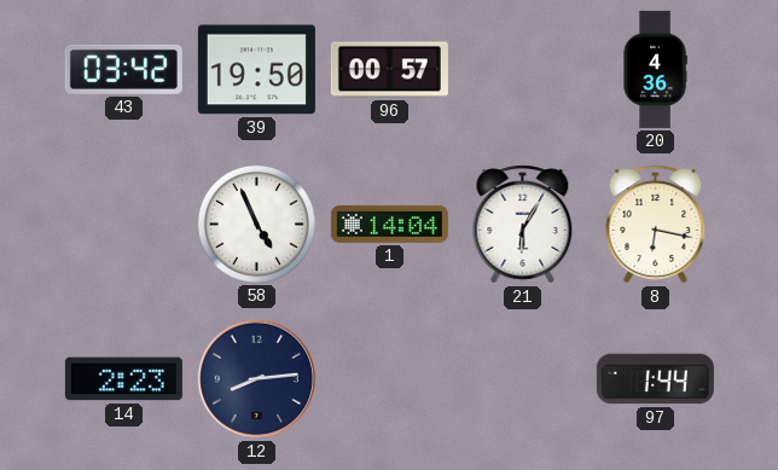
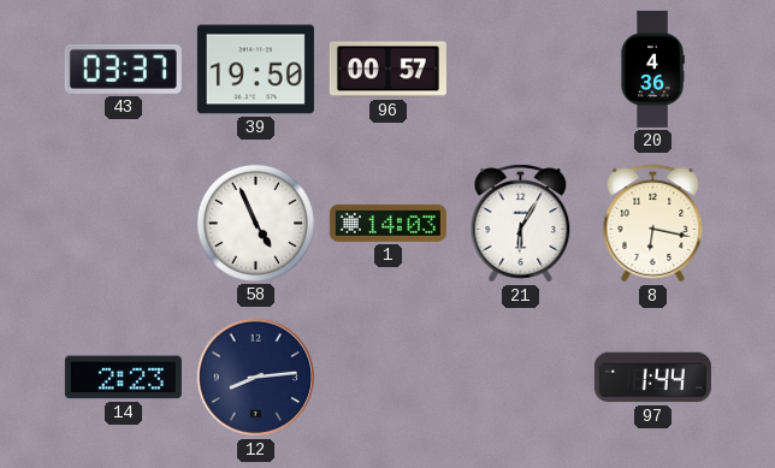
43: 03:42 -> 03:37
1: 14:04 -> 14:03
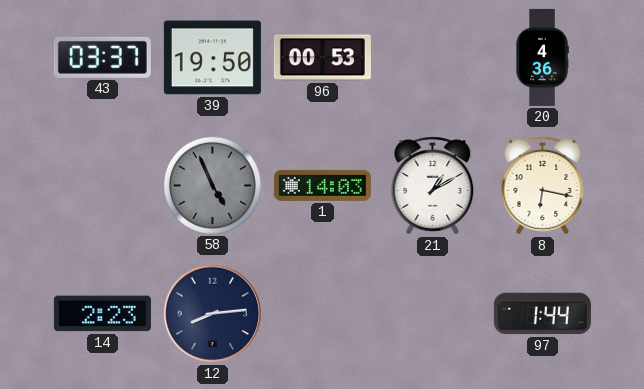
96: 00:57 -> 00:53
58 dial: white -> grey
21: 6:05 -> 1:10
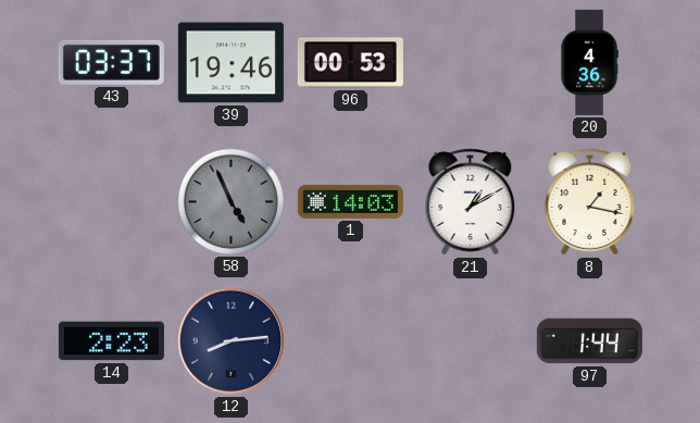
39: 19:50 -> 19:46
8: 6:17 -> 1:17
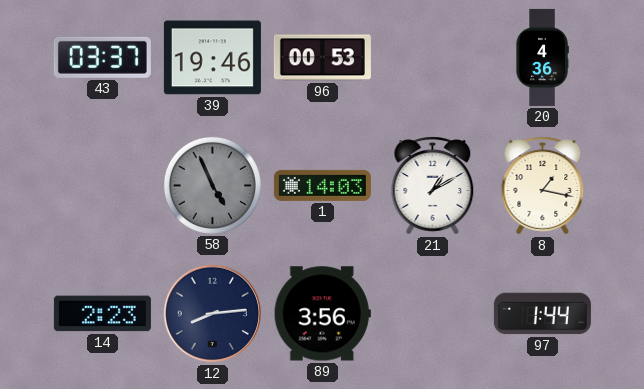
89: none -> 3:56
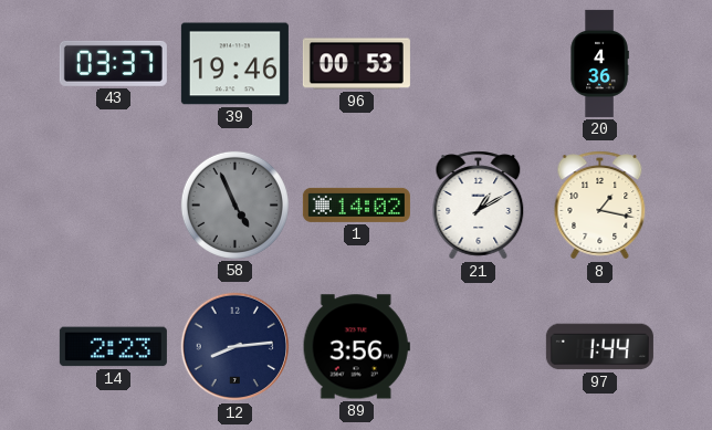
1: 14:03 -> 14:02
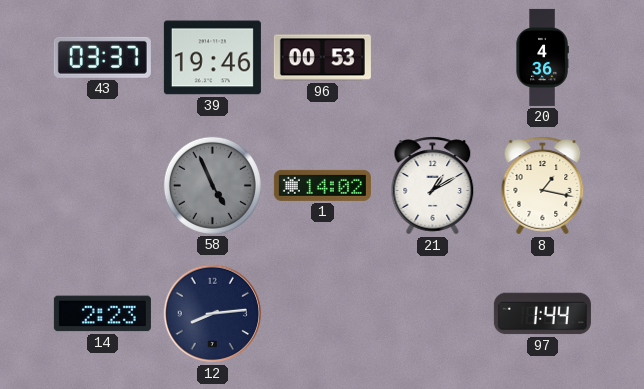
89: 3:56 -> none
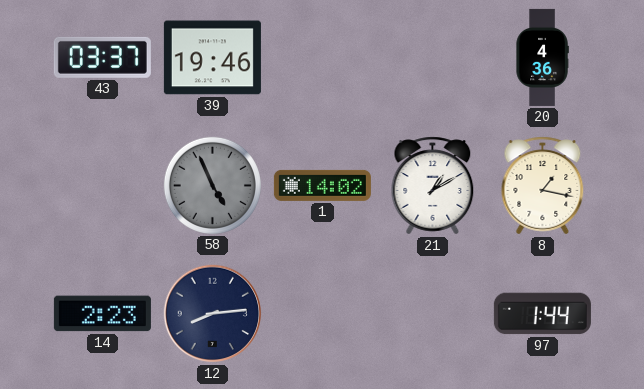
96: 00:53 -> none
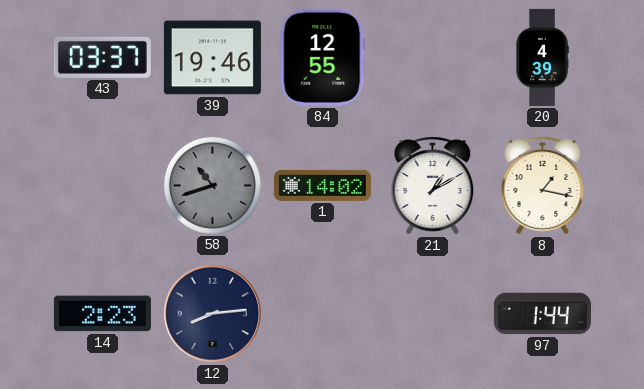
84: none -> 12:55
20: 4:36 -> 4:39
58: 4:56 -> 10:42
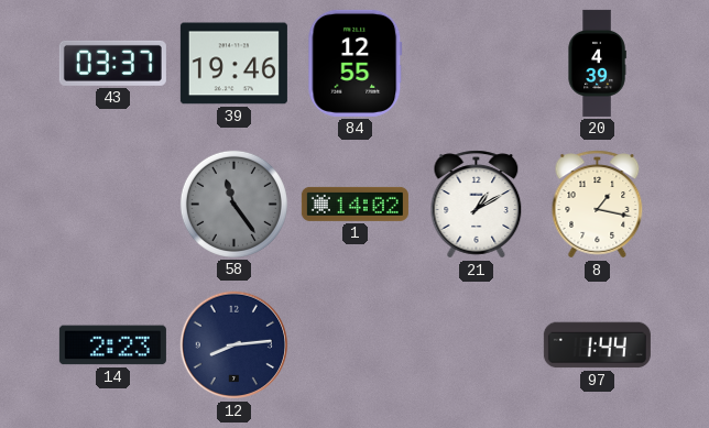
58: 10:42 -> 11:24
